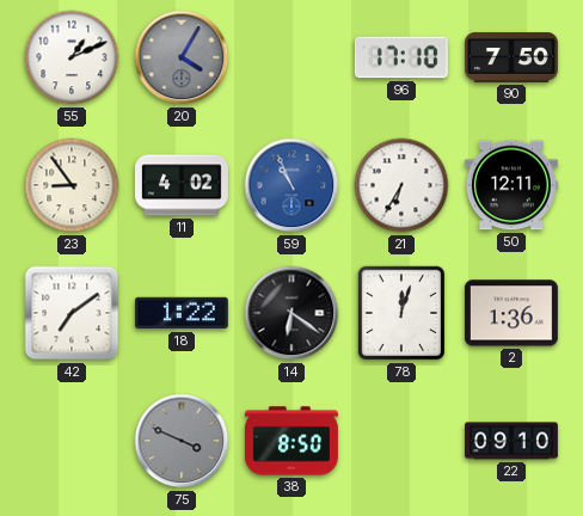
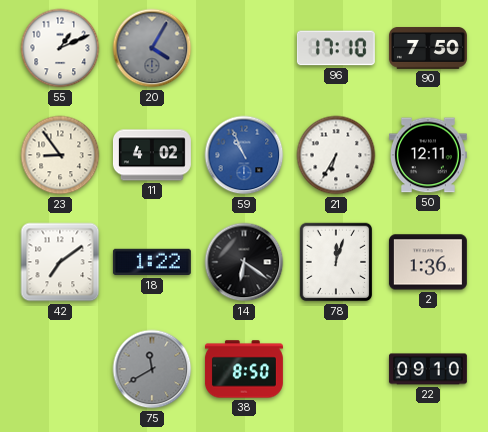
75: 3:49 -> 11:40
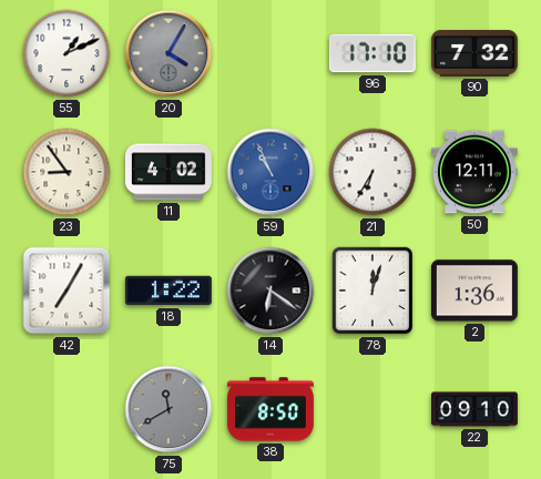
90: 7:50 -> 7:32
42: 7:09 -> 7:05
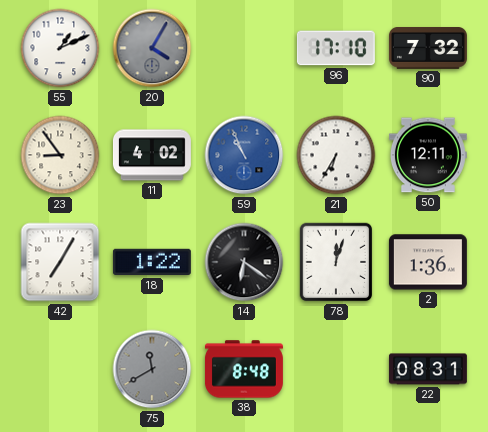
38: 8:50 -> 8:48
22: 09:10 -> 08:31
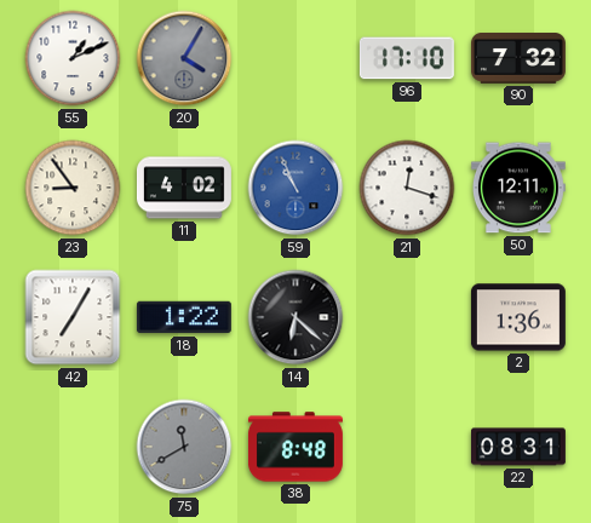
21: 6:35 -> 12:18
14: 6:21 -> 6:22
78: 12:03 -> none
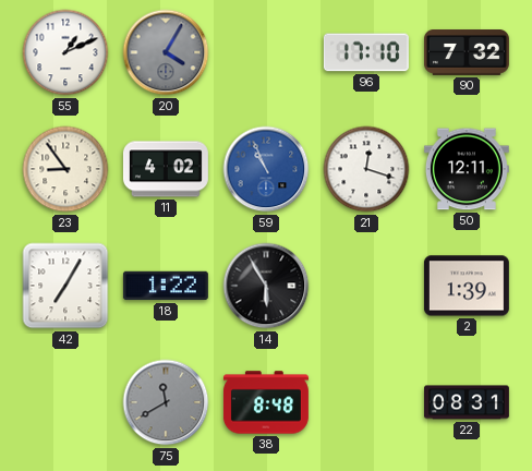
14: 6:22 -> 5:55
2: 1:36 -> 1:39
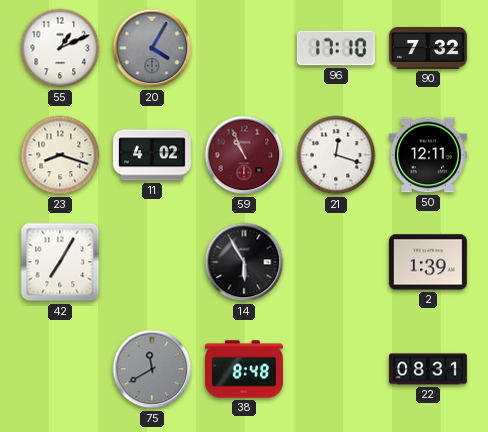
23: 8:54 -> 8:18
59 dial: blue -> burgundy
18: 1:22 -> none
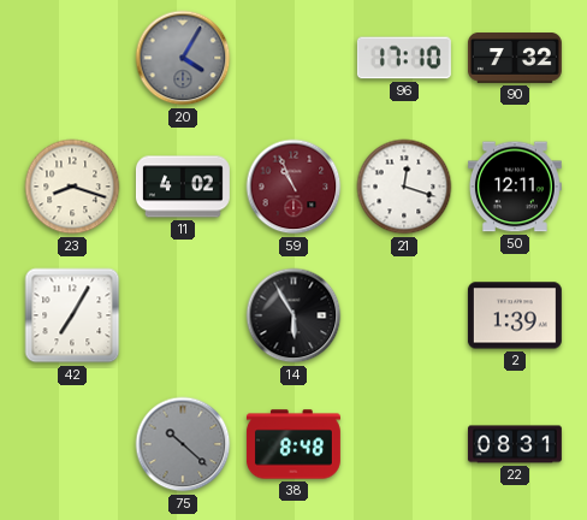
55: 1:11 -> none
75: 11:40 -> 10:22
